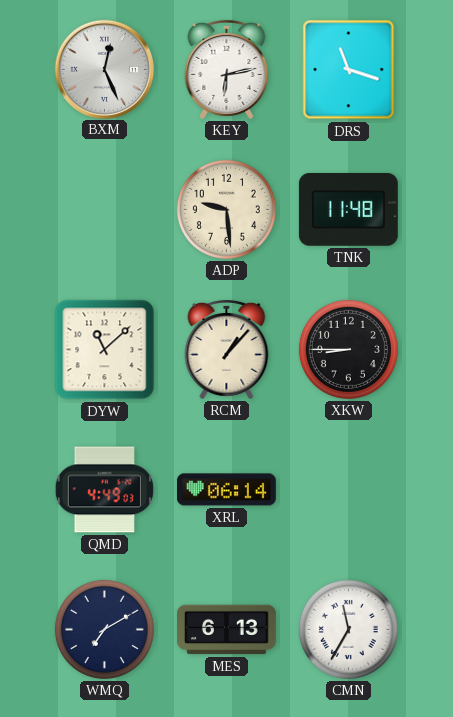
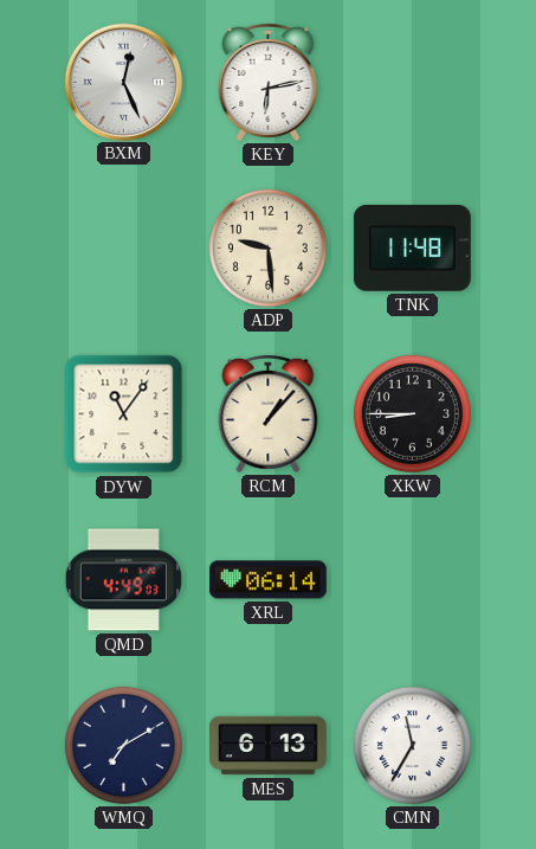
DRS: 11:18 -> none
DYW: 11:08 -> 11:06
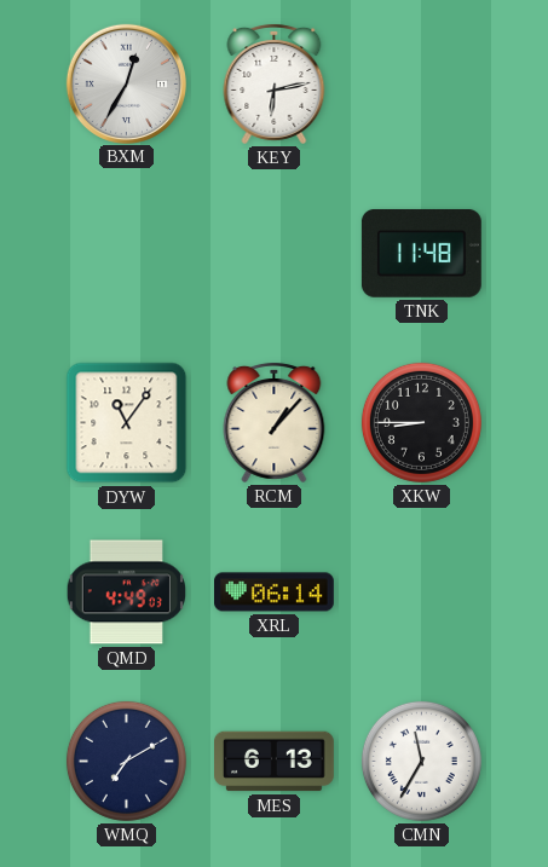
BXM: 12:26 -> 12:35
ADP: 9:29 -> none
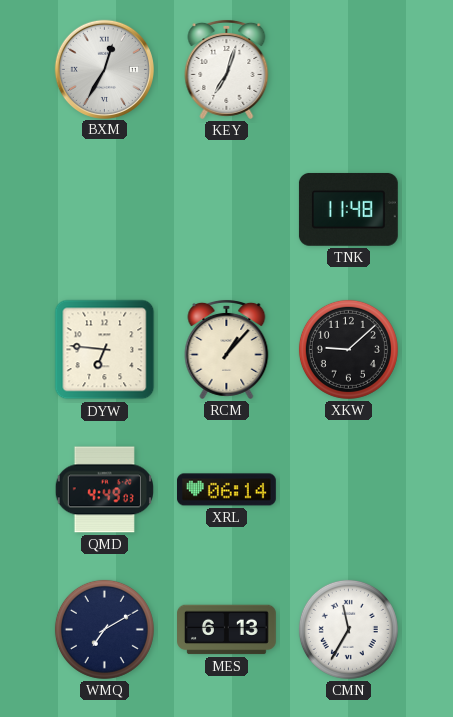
KEY: 6:13 -> 7:03
DYW: 11:06 -> 6:46
XKW: 8:45 -> 9:08
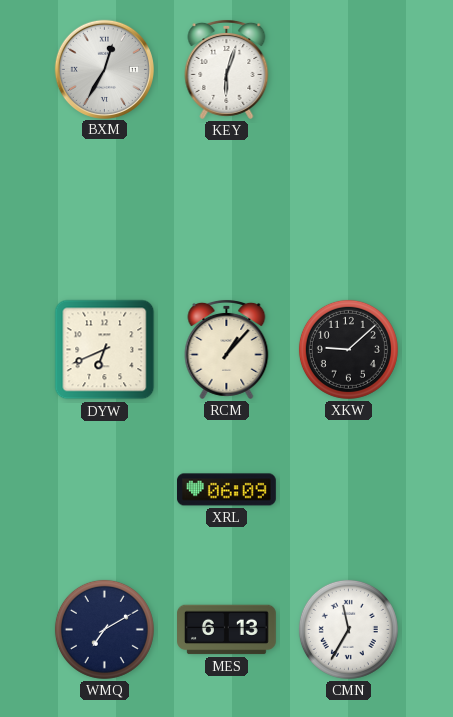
KEY: 7:03 -> 6:03
TNK: 11:48 -> none
DYW: 6:46 -> 6:41
QMD: 4:49 -> none
XRL: 06:14 -> 06:09
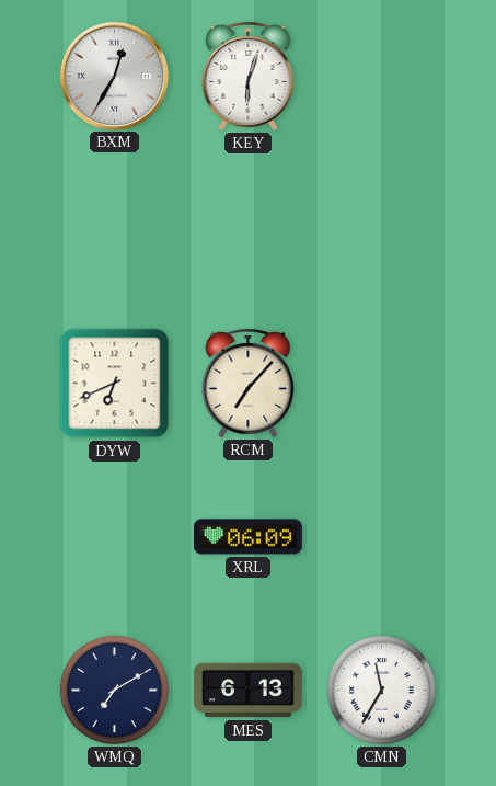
RCM: 1:07 -> 7:07
XKW: 9:08 -> none
